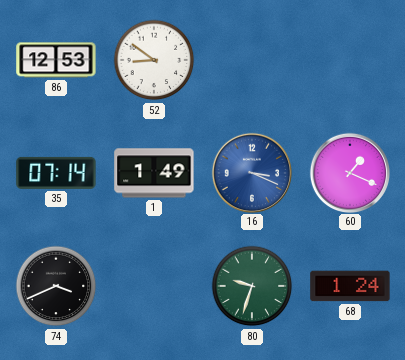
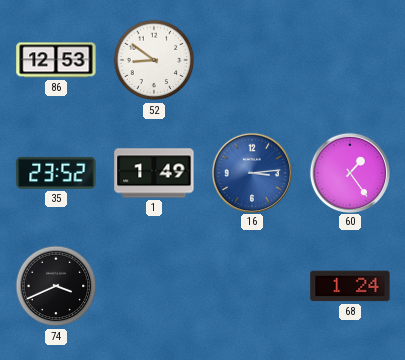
35: 07:14 -> 23:52
16: 3:19 -> 3:14
60: 1:19 -> 1:24
80: 9:33 -> none
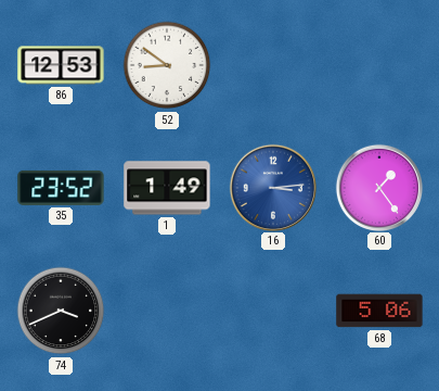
68: 1:24 -> 5:06
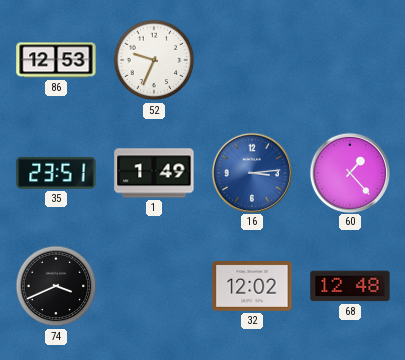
52: 8:51 -> 9:34
35: 23:52 -> 23:51
60: 1:24 -> 1:23
32: none -> 12:02
68: 5:06 -> 12:48
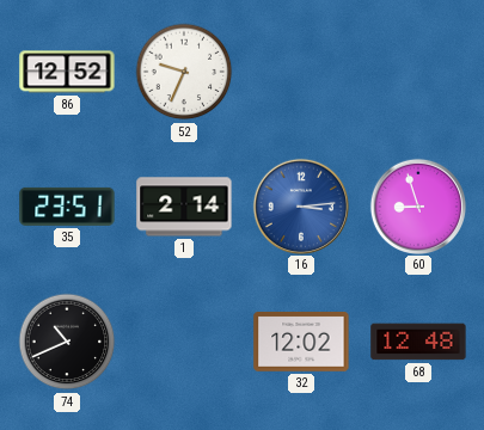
86: 12:53 -> 12:52
1: 1:49 -> 2:14
60: 1:23 -> 8:57
74: 3:41 -> 10:41
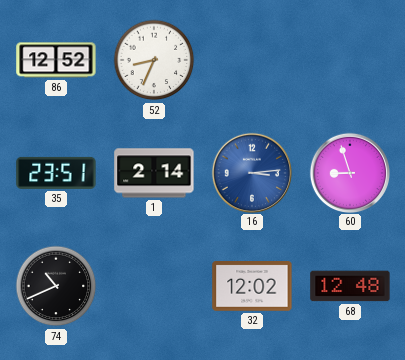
52: 9:34 -> 8:34
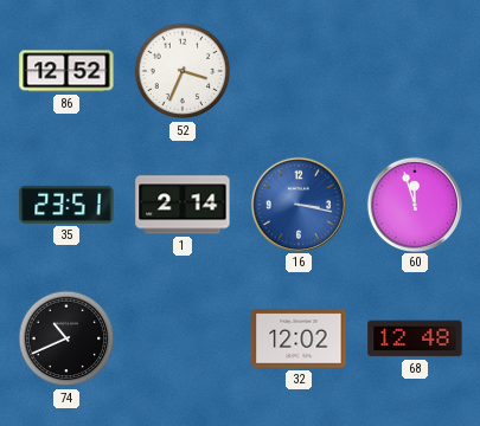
52: 8:34 -> 3:34
16: 3:14 -> 3:17
60: 8:57 -> 11:57
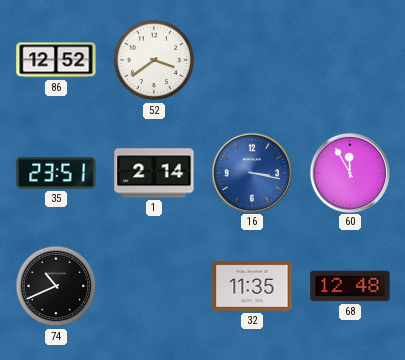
52: 3:34 -> 3:39
60: 11:57 -> 11:55
32: 12:02 -> 11:35
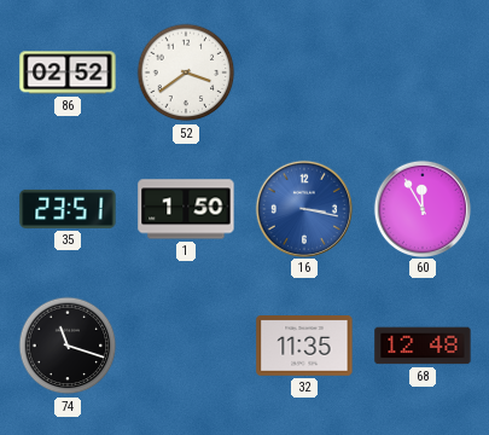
86: 12:52 -> 02:52
1: 2:14 -> 1:50
74: 10:41 -> 11:18
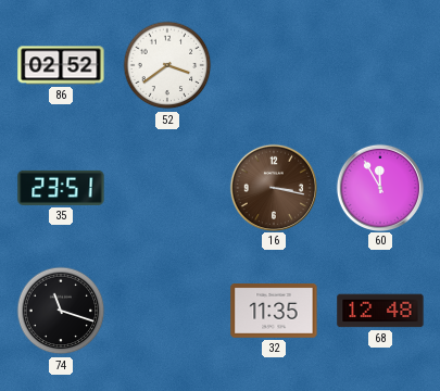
1: 1:50 -> none
16 dial: blue -> brown
